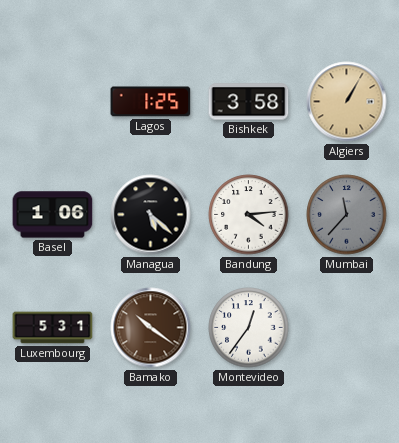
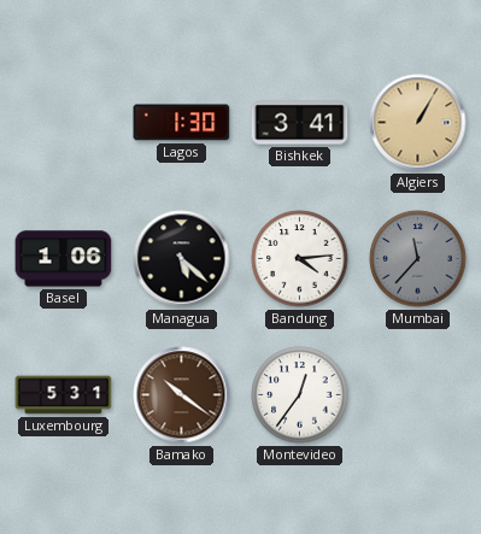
Lagos: 1:25 -> 1:30
Bishkek: 3:58 -> 3:41
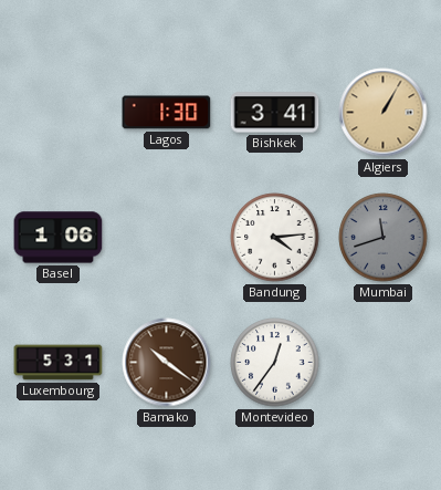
Managua: 5:22 -> none
Mumbai: 11:37 -> 11:42
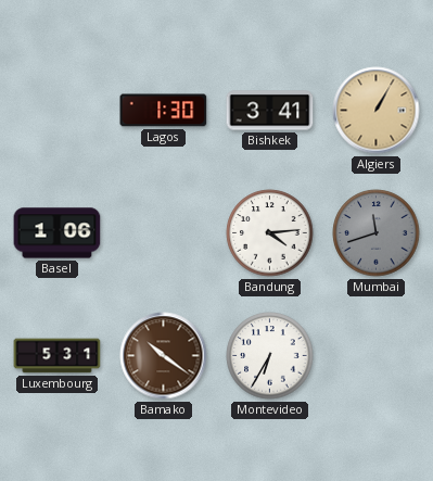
Montevideo: 12:36 -> 6:35
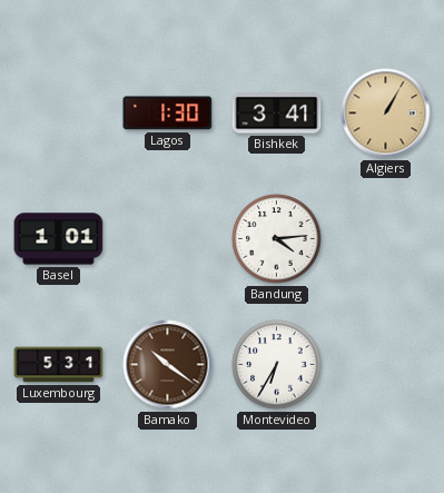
Basel: 1:06 -> 1:01
Mumbai: 11:42 -> none
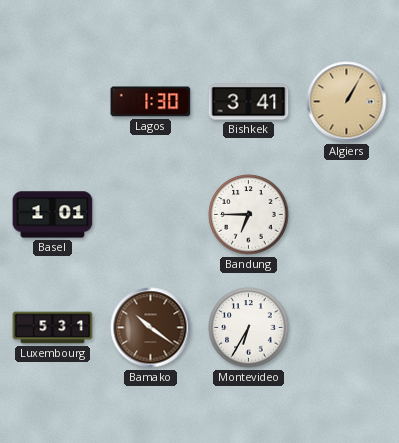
Bandung: 4:14 -> 6:45
